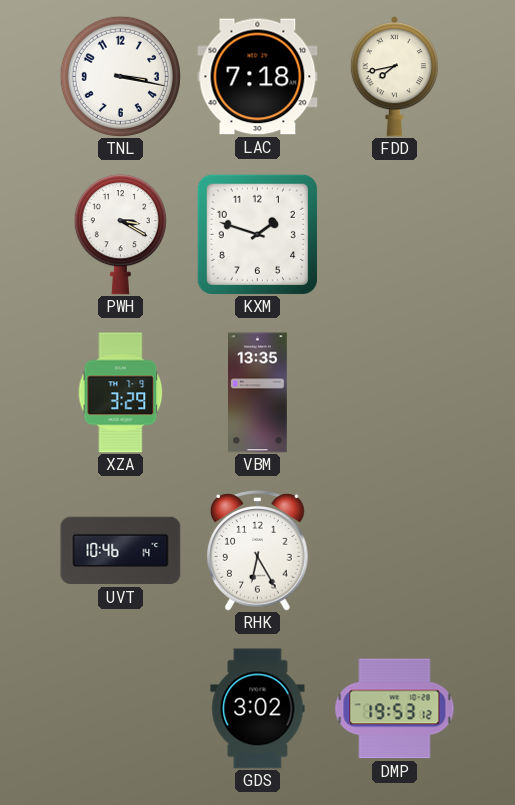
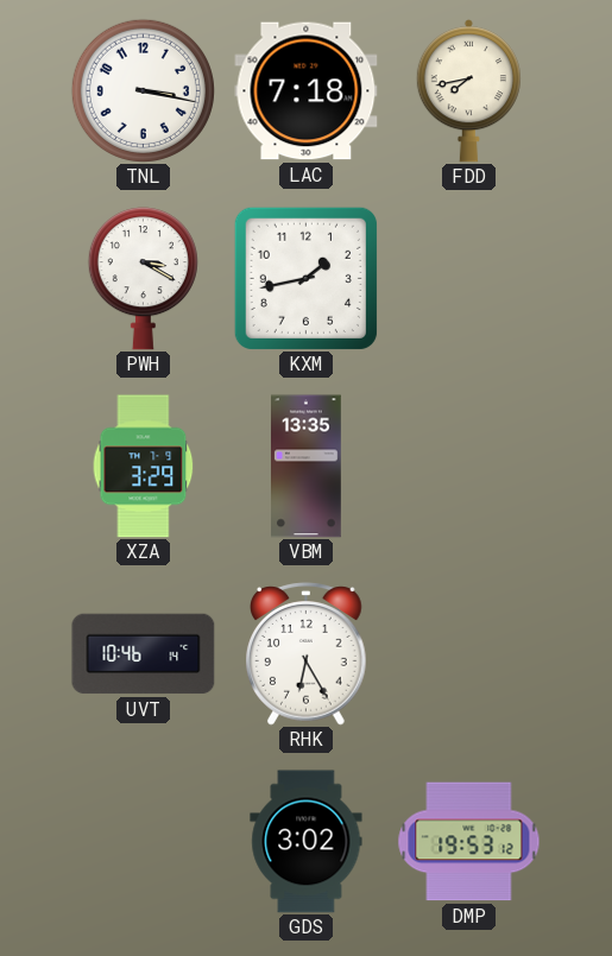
KXM: 1:48 -> 1:43
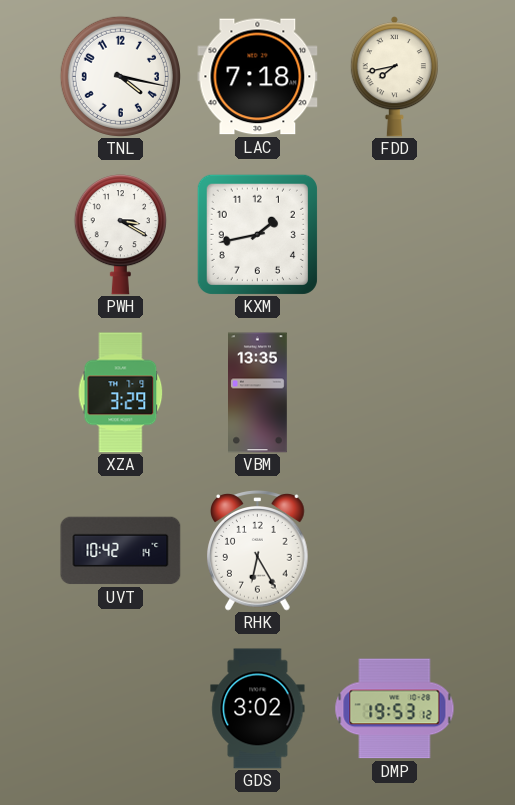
TNL: 3:17 -> 4:17
UVT: 10:46 -> 10:42
